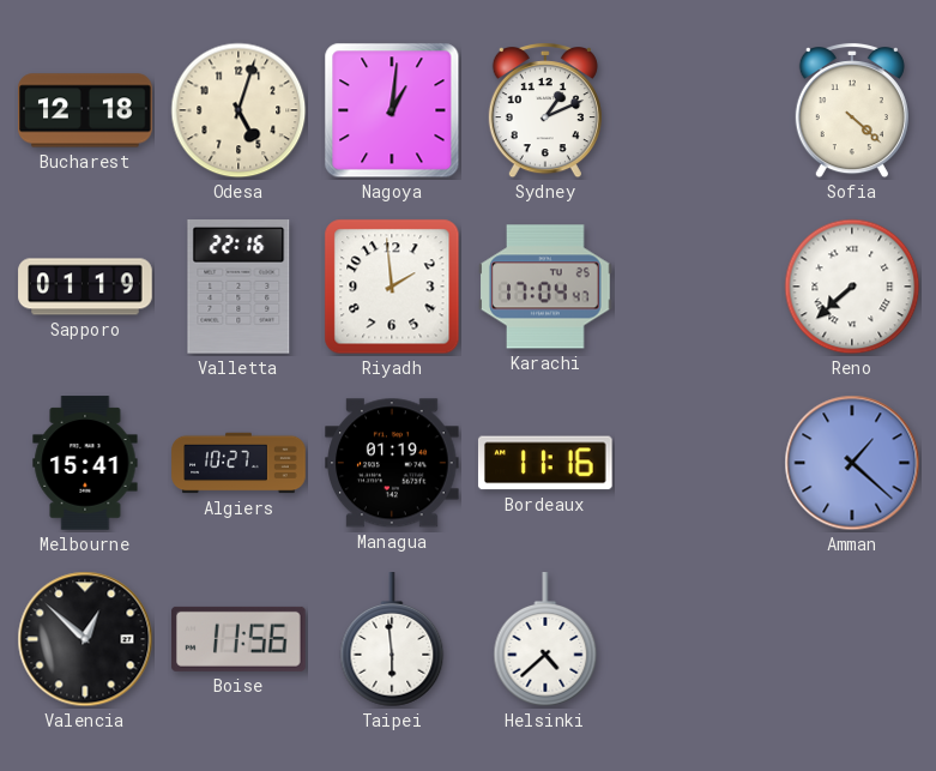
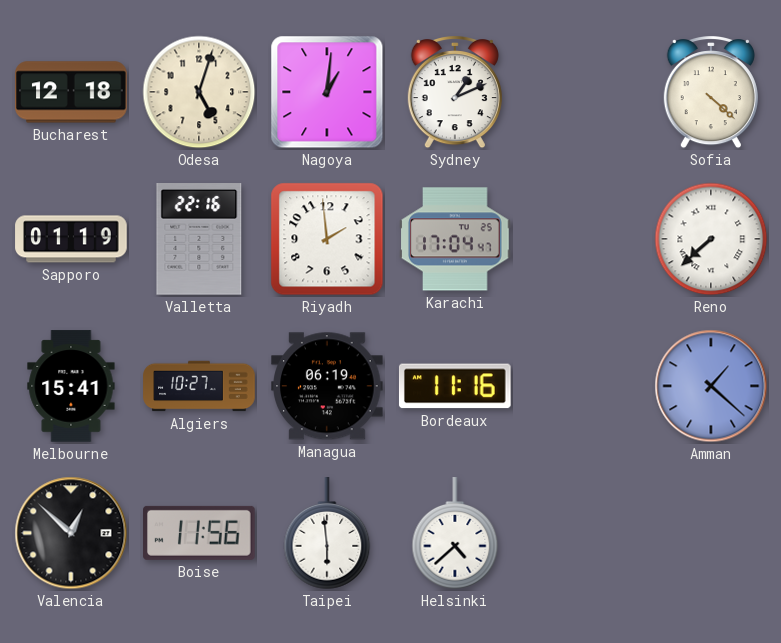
Managua: 01:19 -> 06:19
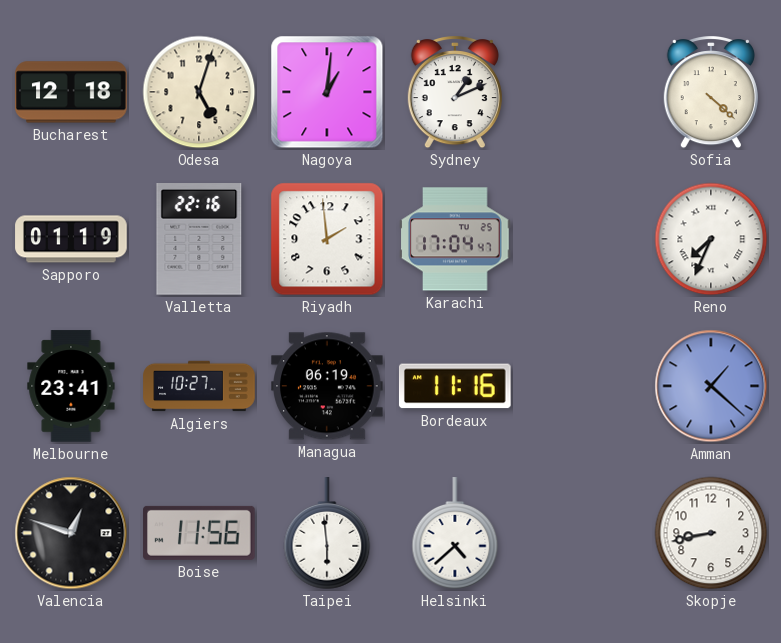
Reno: 7:38 -> 7:34
Melbourne: 15:41 -> 23:41
Valencia: 12:52 -> 12:48
Skopje: none -> 8:43
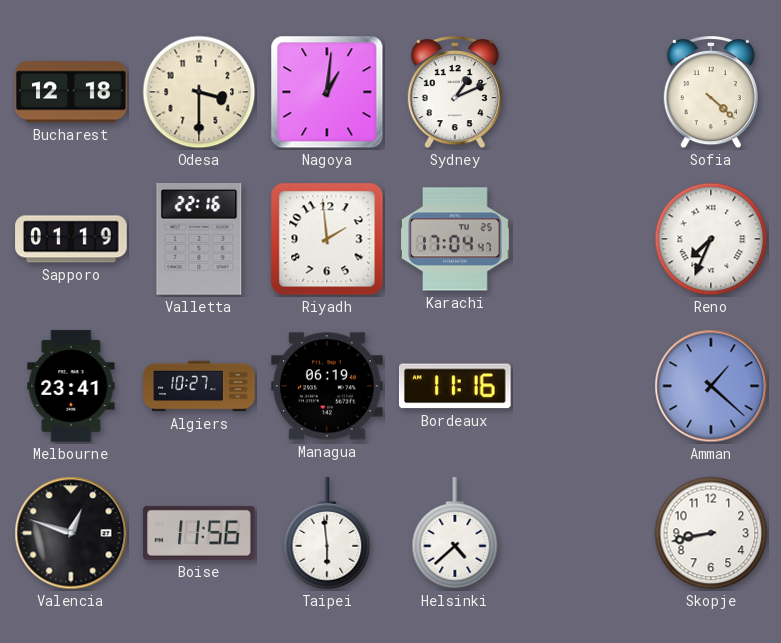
Odesa: 5:03 -> 3:30
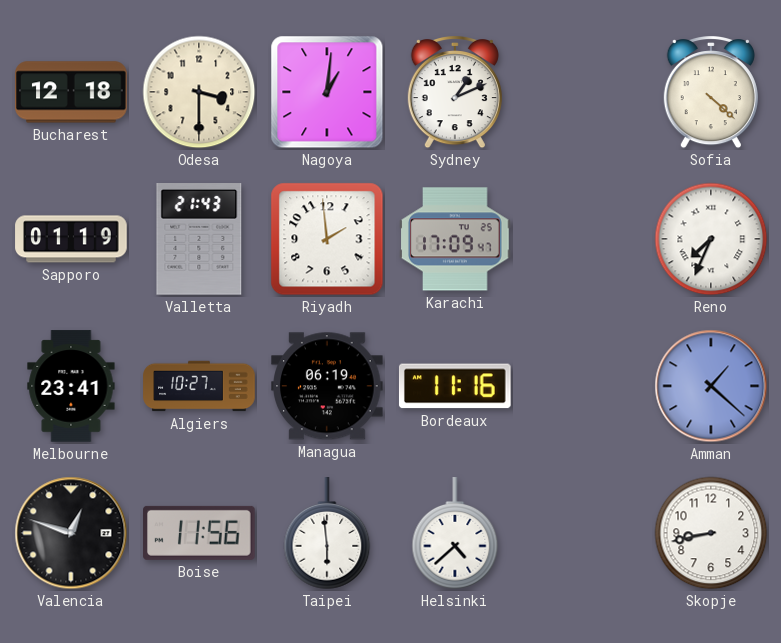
Valletta: 22:16 -> 21:43
Karachi: 17:04 -> 17:09
